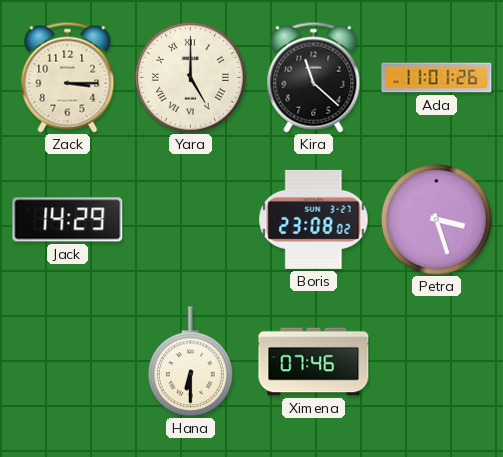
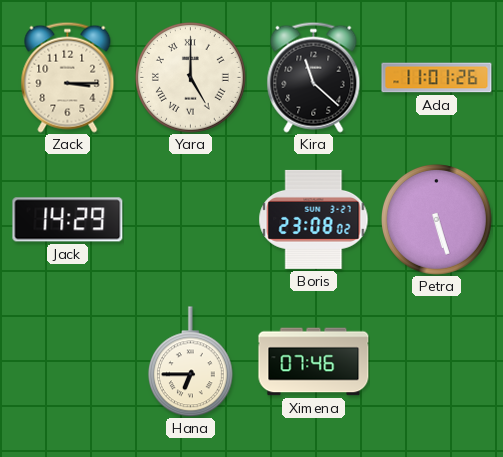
Petra: 3:27 -> 5:27
Hana: 6:30 -> 6:45
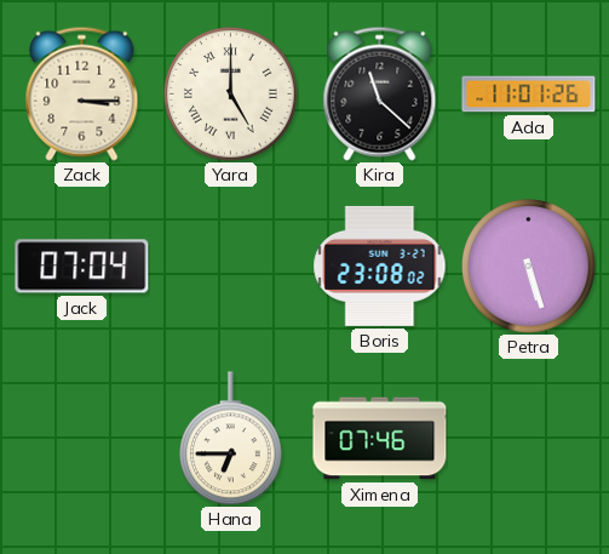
Jack: 14:29 -> 07:04
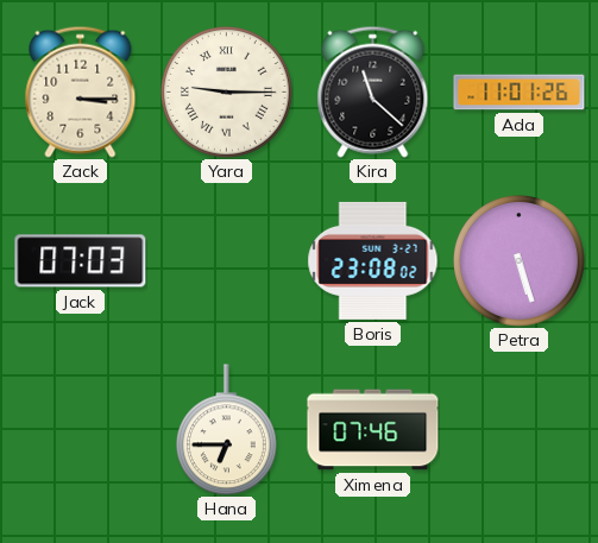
Yara: 5:00 -> 9:15
Jack: 07:04 -> 07:03
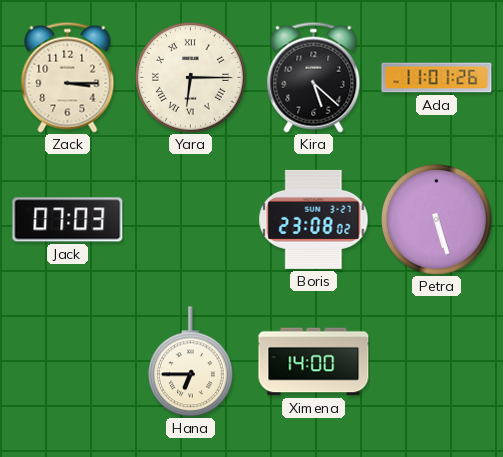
Yara: 9:15 -> 6:15
Kira: 11:22 -> 5:22
Ximena: 07:46 -> 14:00
